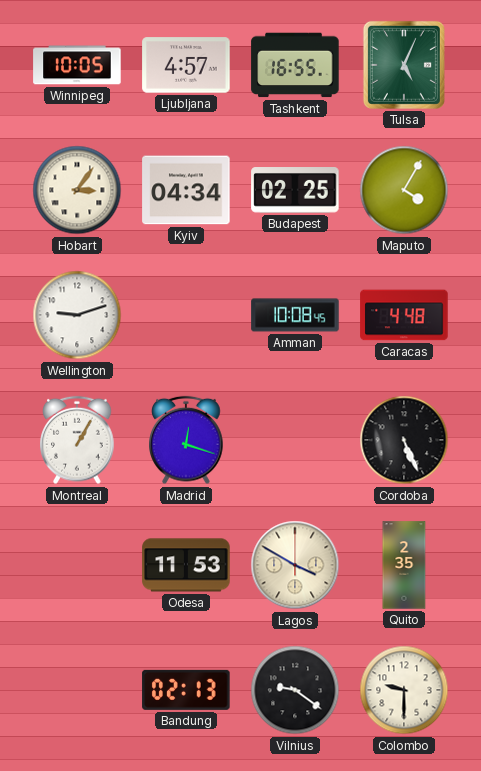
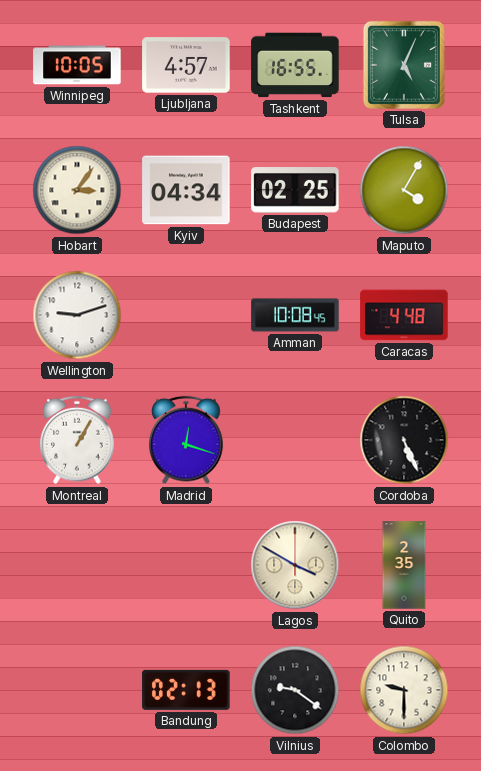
Odesa: 11:53 -> none
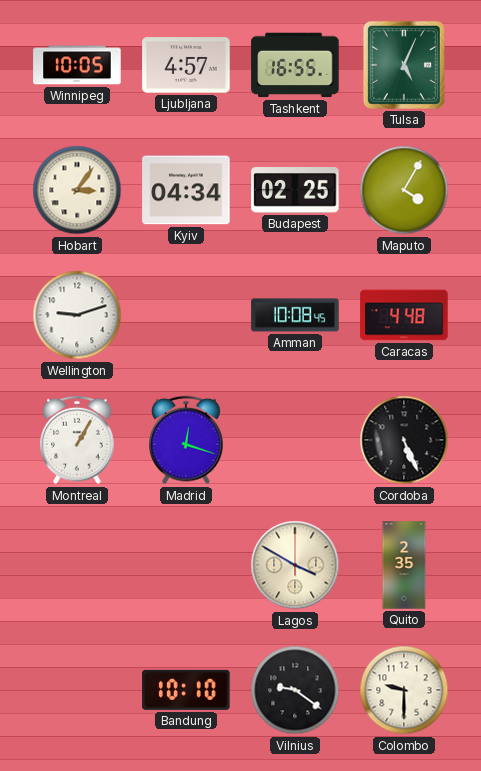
Bandung: 02:13 -> 10:10
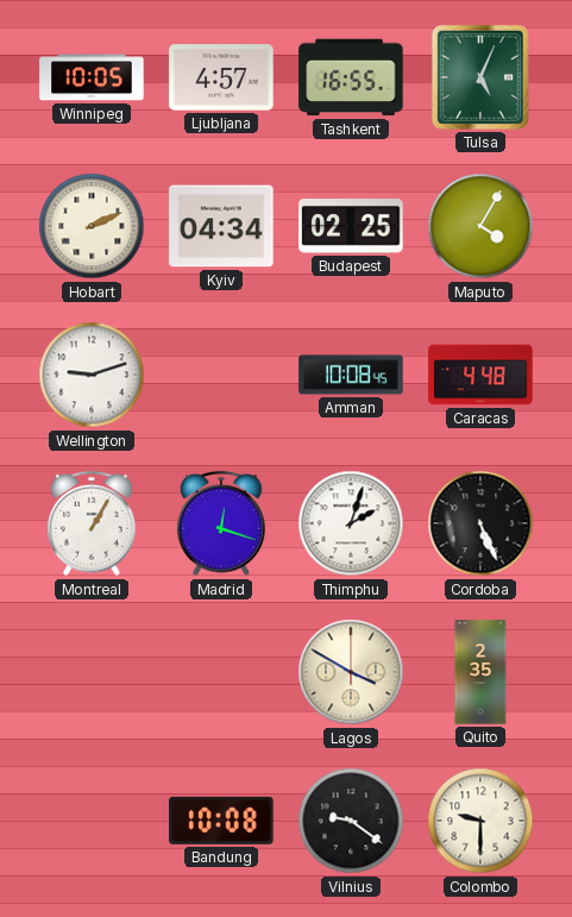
Hobart: 3:06 -> 2:11
Thimphu: none -> 2:03
Bandung: 10:10 -> 10:08
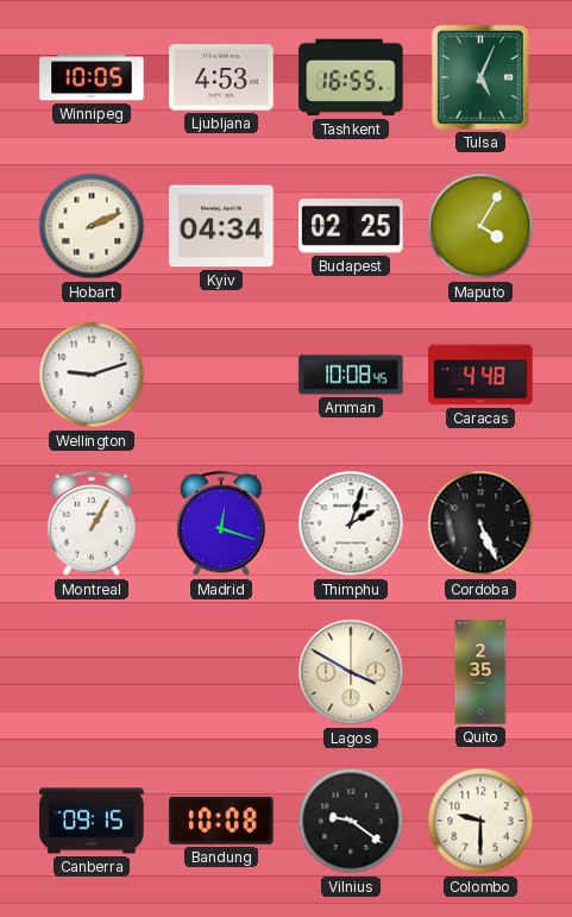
Ljubljana: 4:57 -> 4:53
Canberra: none -> 09:15
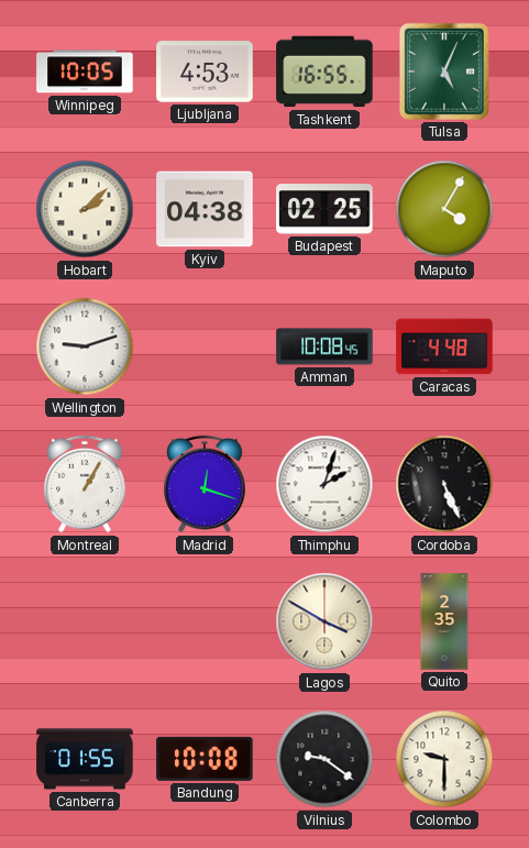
Hobart: 2:11 -> 2:08
Kyiv: 04:34 -> 04:38
Canberra: 09:15 -> 01:55
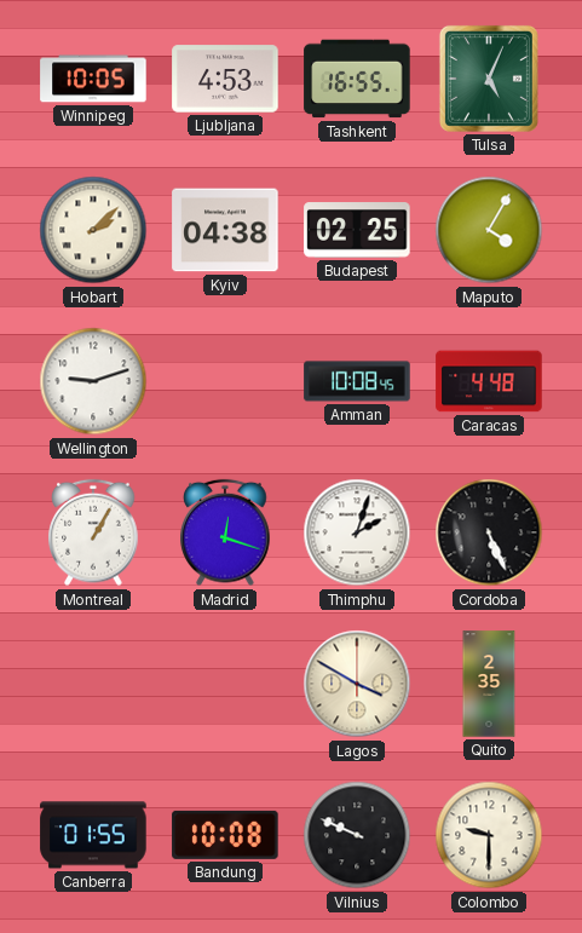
Vilnius: 9:21 -> 9:49
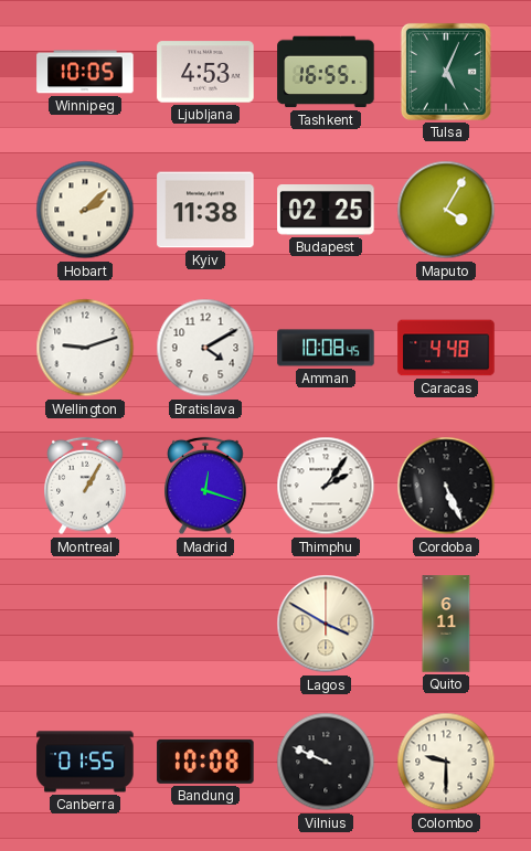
Kyiv: 04:38 -> 11:38
Bratislava: none -> 4:10
Thimphu: 2:03 -> 2:06
Quito: 2:35 -> 6:11
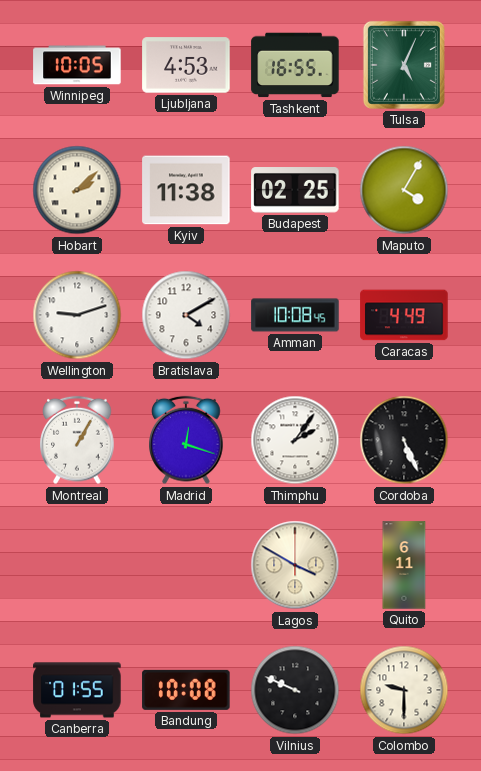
Caracas: 4:48 -> 4:49
